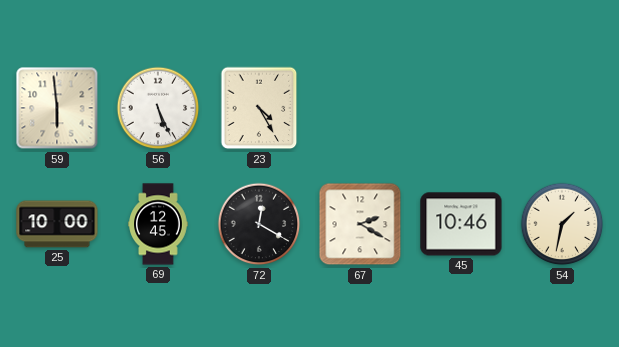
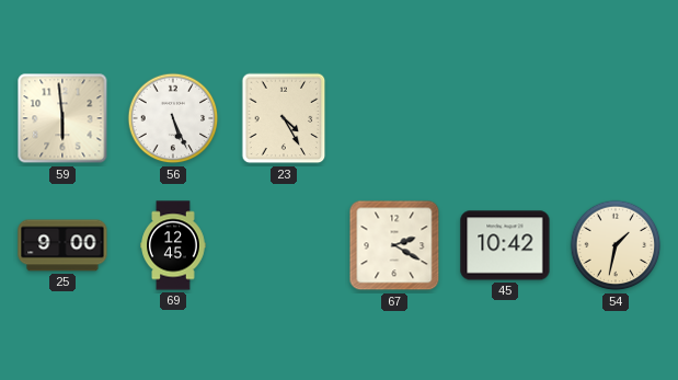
25: 10:00 -> 9:00
72: 12:20 -> none
45: 10:46 -> 10:42
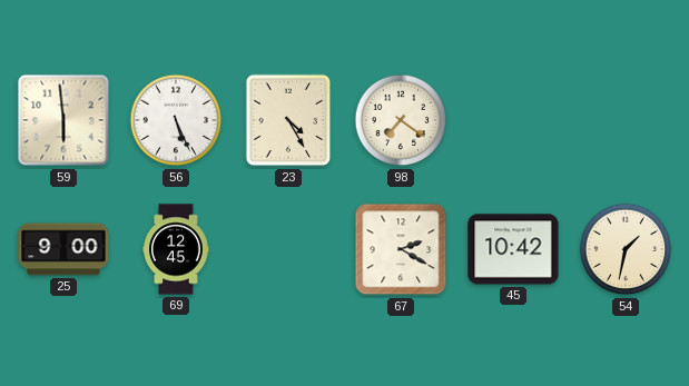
98: none -> 7:21
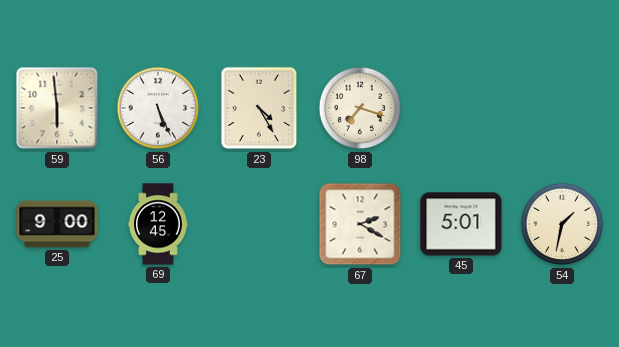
98: 7:21 -> 7:18
45: 10:42 -> 5:01
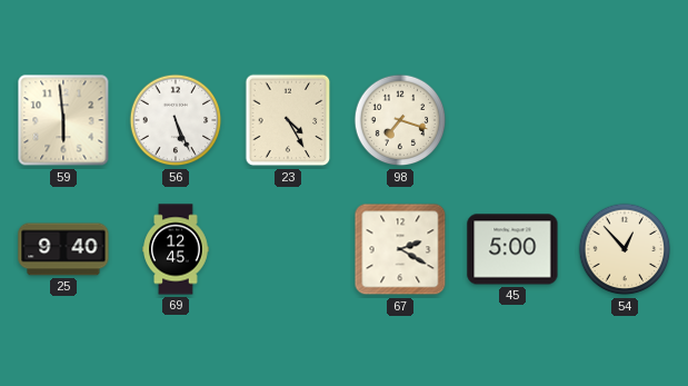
25: 9:00 -> 9:40
45: 5:01 -> 5:00
54: 1:32 -> 12:53
